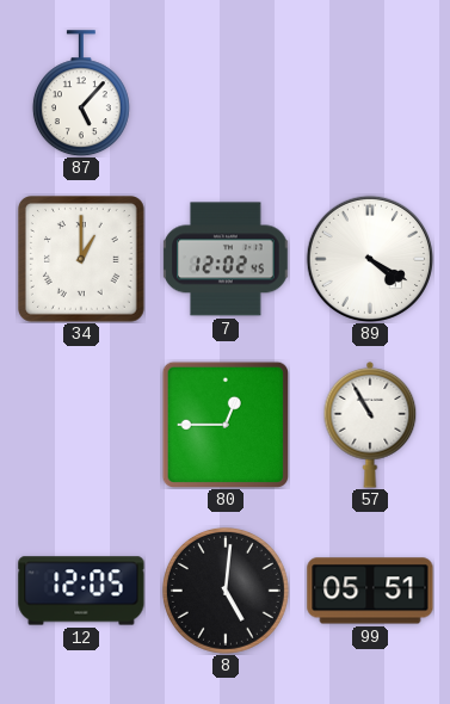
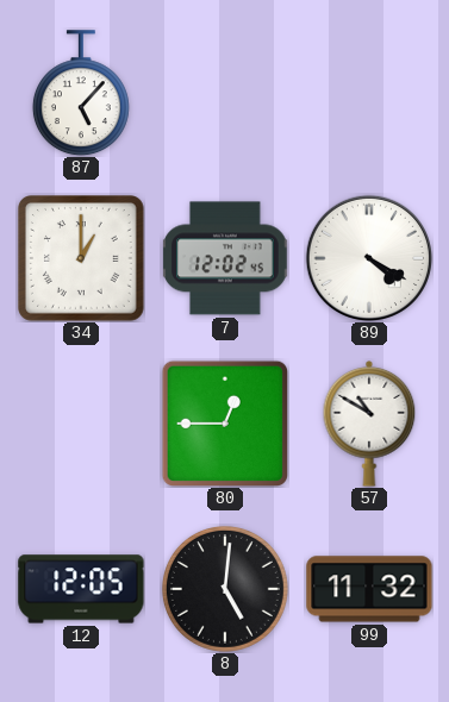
57: 10:55 -> 10:50
99: 05:51 -> 11:32
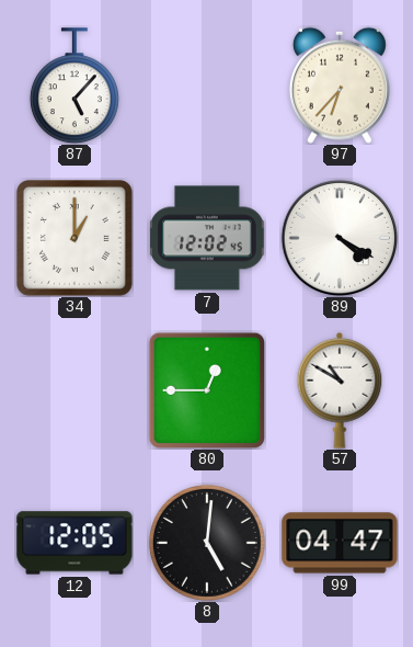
97: none -> 6:37
99: 11:32 -> 04:47
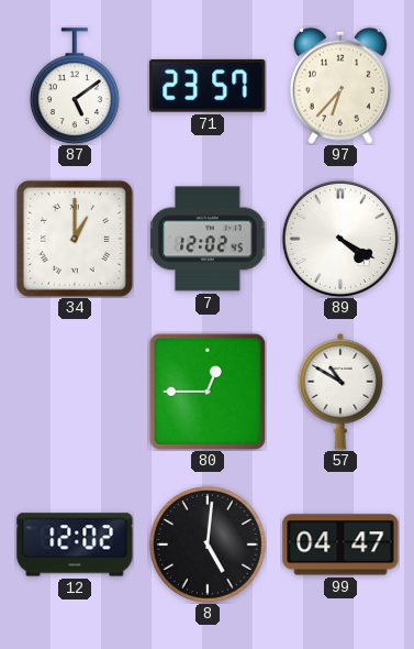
87: 5:07 -> 5:09
71: none -> 23:57
12: 12:05 -> 12:02
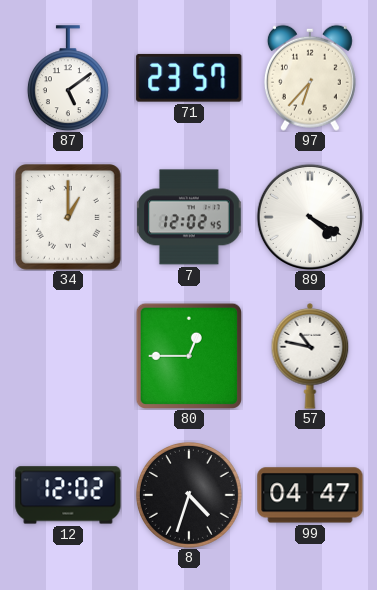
57: 10:50 -> 10:47
8: 5:01 -> 4:33
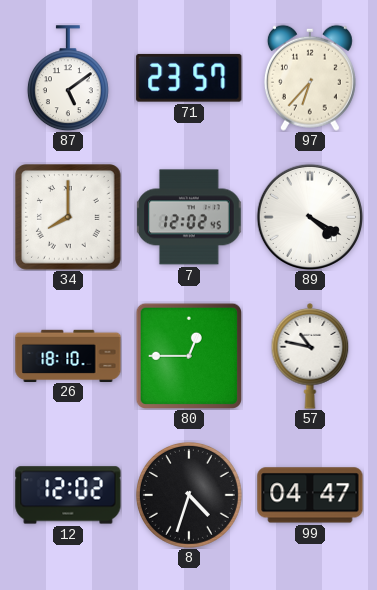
34: 1:00 -> 8:00
26: none -> 18:10
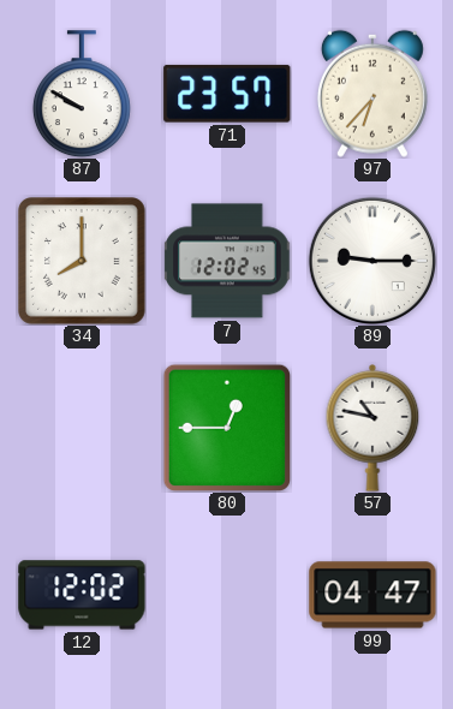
87: 5:09 -> 9:50
89: 4:20 -> 9:15
26: 18:10 -> none
8: 4:33 -> none
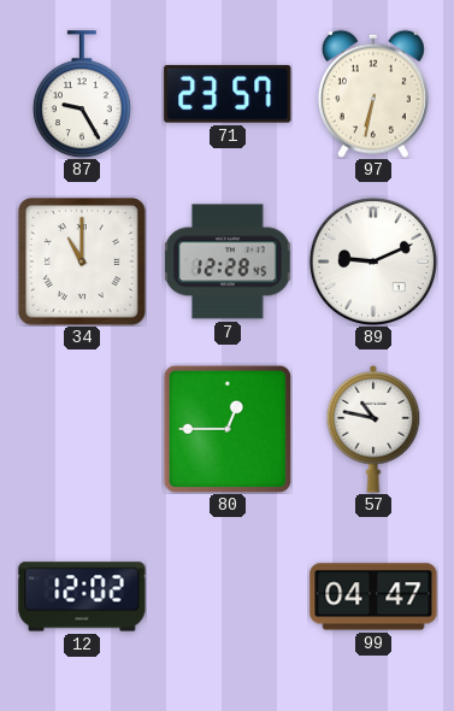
87: 9:50 -> 9:25
97: 6:37 -> 6:32
34: 8:00 -> 11:00
7: 12:02 -> 12:28
89: 9:15 -> 9:11
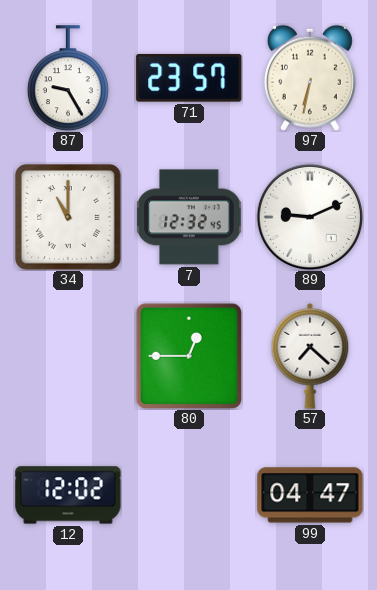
7: 12:28 -> 12:32
57: 10:47 -> 7:22
